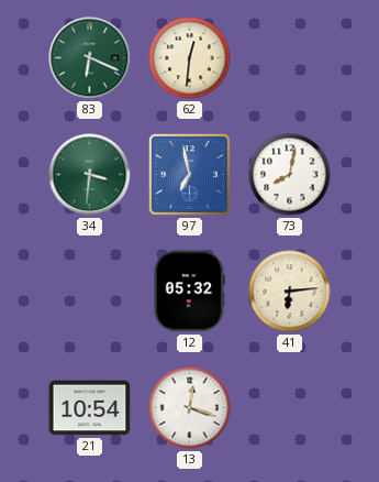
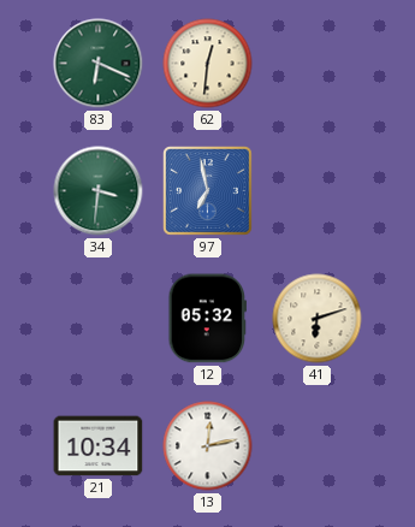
73: 8:02 -> none
41: 6:14 -> 6:12
21: 10:54 -> 10:34
13: 12:18 -> 12:13
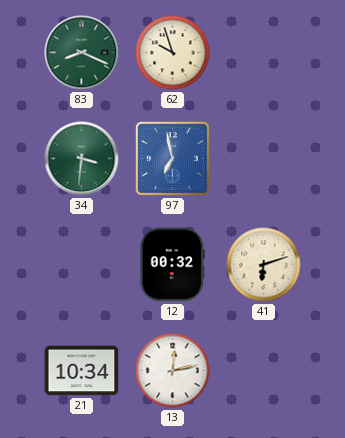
83: 6:19 -> 8:19
62: 12:31 -> 9:57
12: 05:32 -> 00:32
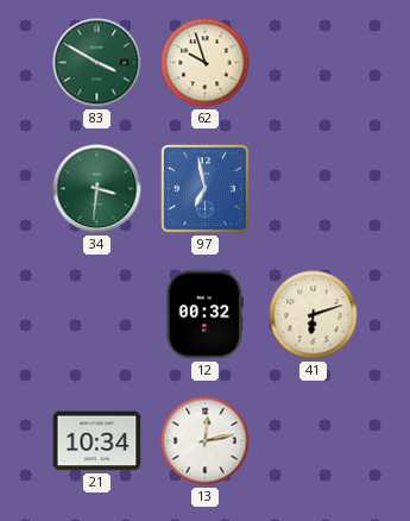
83: 8:19 -> 3:50
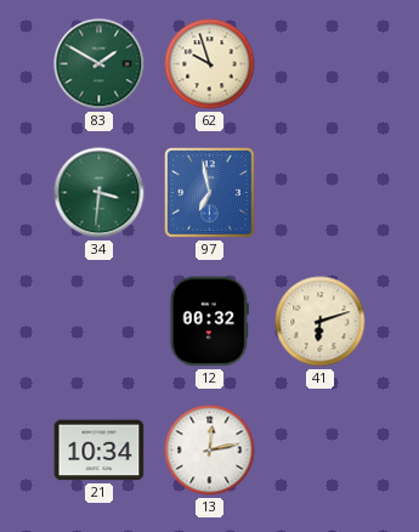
83: 3:50 -> 1:50
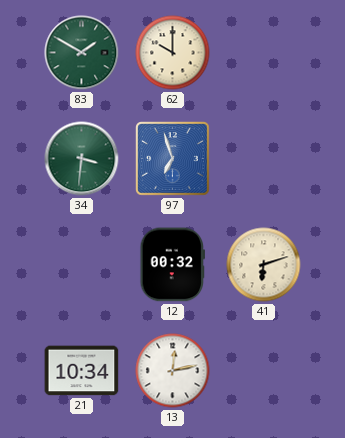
62: 9:57 -> 10:00
97: 6:58 -> 6:57
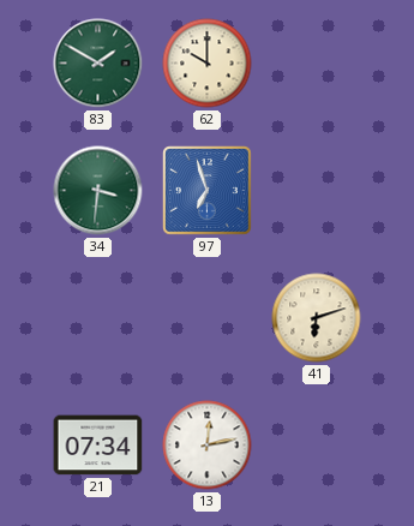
12: 00:32 -> none
21: 10:34 -> 07:34
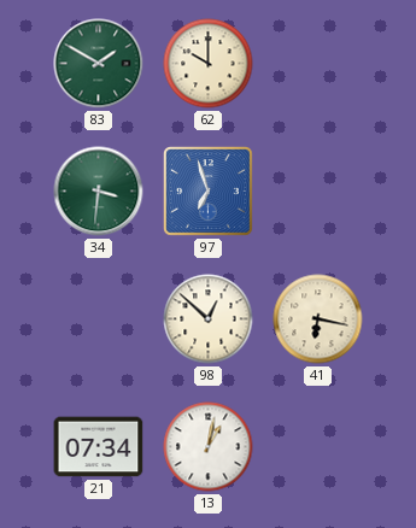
98: none -> 12:52
41: 6:12 -> 6:17
13: 12:13 -> 1:02
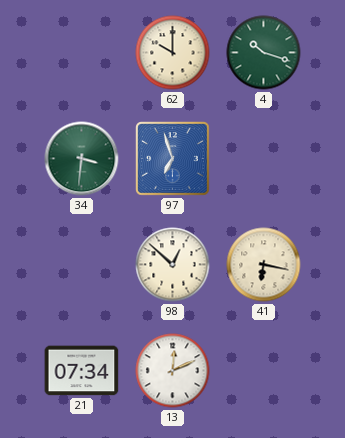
83: 1:50 -> none
4: none -> 10:18
13: 1:02 -> 12:11
